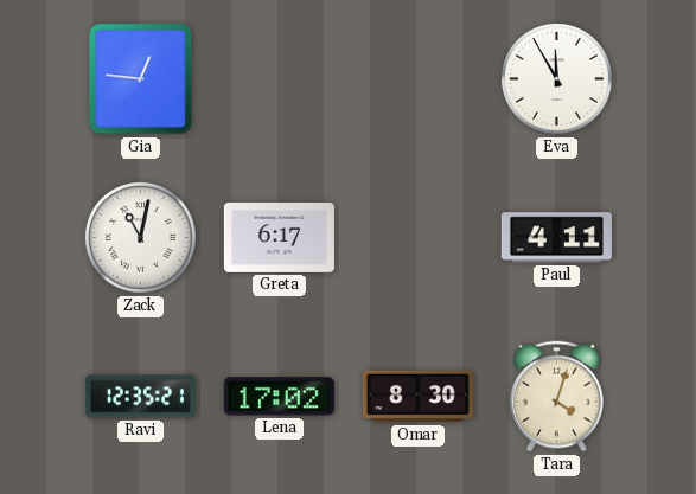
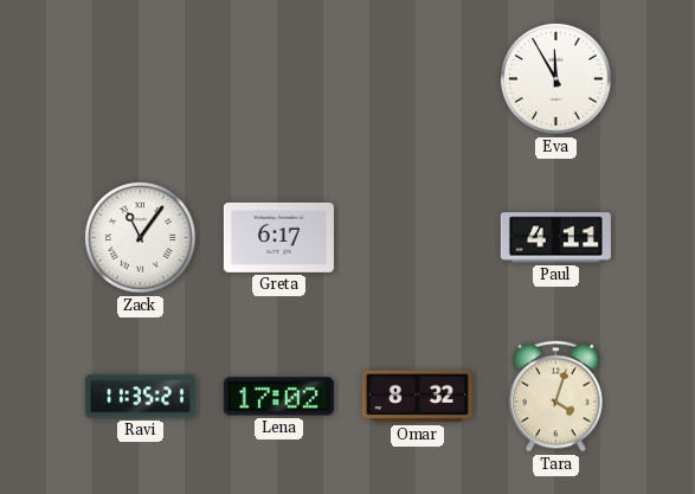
Gia: 12:46 -> none
Zack: 11:02 -> 11:06
Ravi: 12:35 -> 11:35
Omar: 8:30 -> 8:32
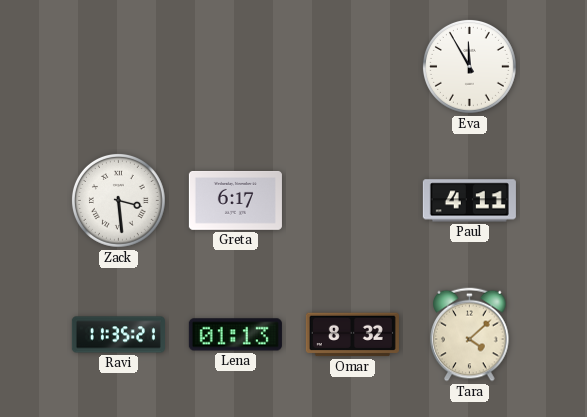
Zack: 11:06 -> 3:29
Lena: 17:02 -> 01:13
Tara: 4:03 -> 4:08
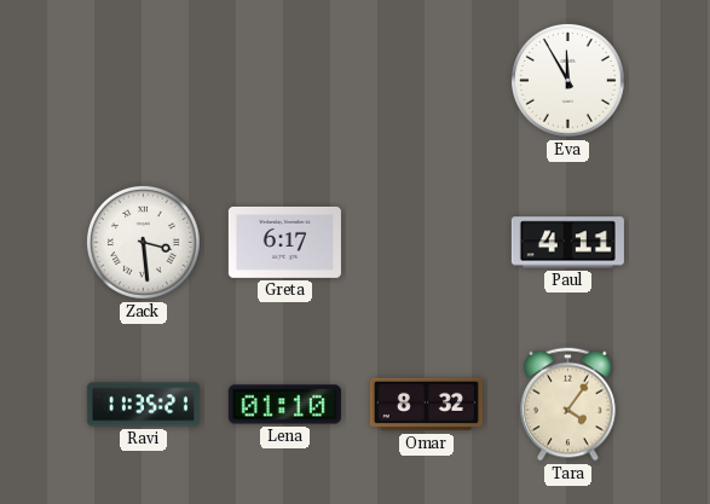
Lena: 01:13 -> 01:10
Tara: 4:08 -> 4:06
